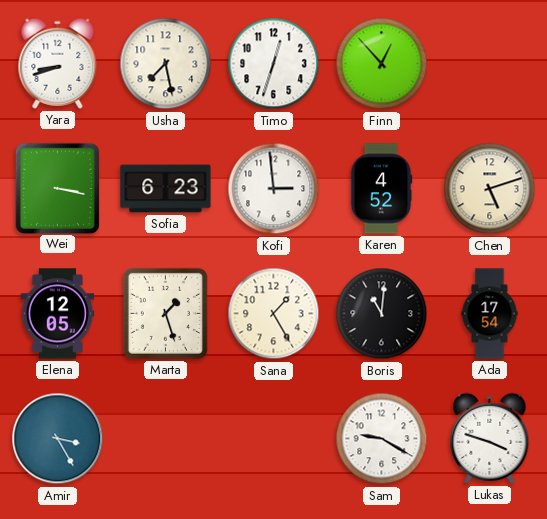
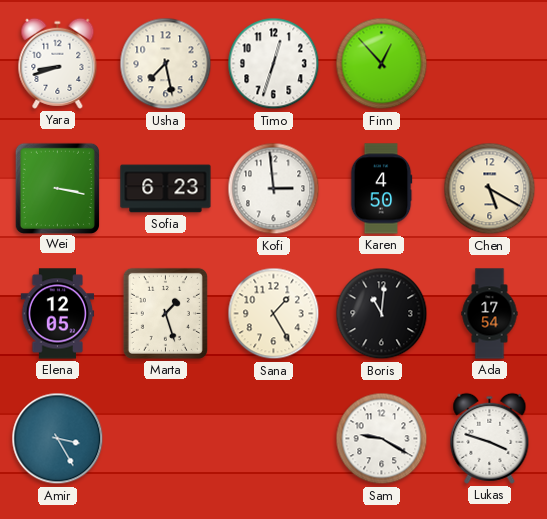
Karen: 4:52 -> 4:50
Chen: 5:12 -> 5:20
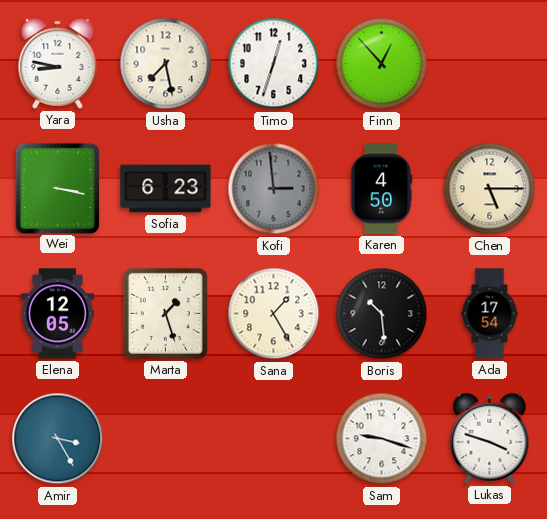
Yara: 8:42 -> 8:47
Kofi dial: white -> grey
Chen: 5:20 -> 5:15
Boris: 11:01 -> 10:29
Sam: 9:20 -> 9:18
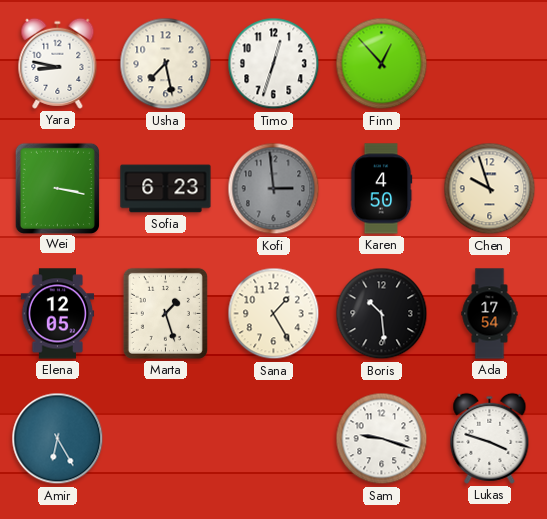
Chen: 5:15 -> 9:57
Amir: 3:25 -> 6:25
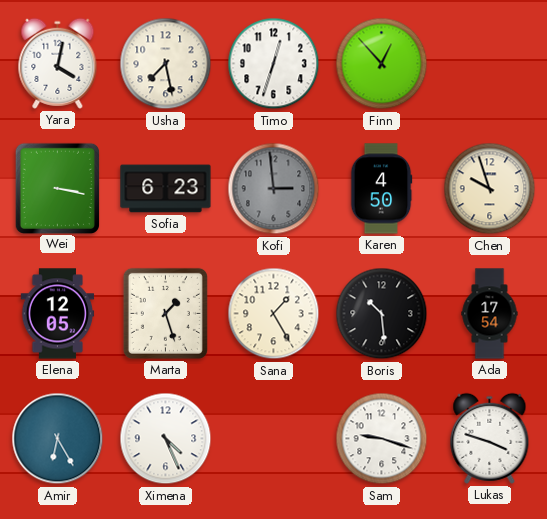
Yara: 8:47 -> 4:02
Ximena: none -> 4:26
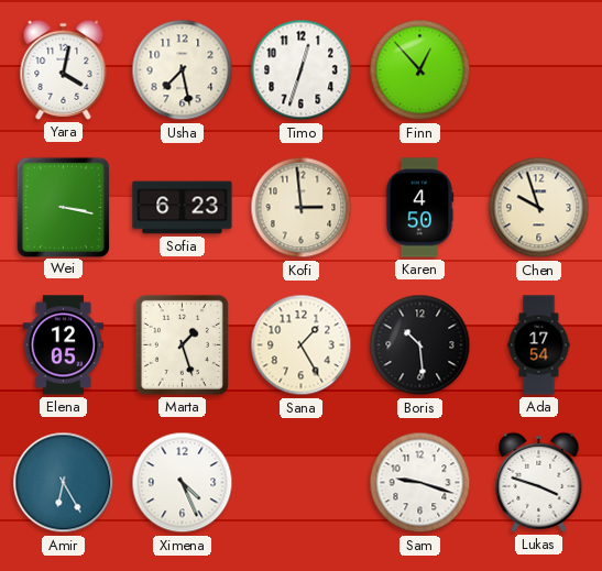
Kofi dial: grey -> cream
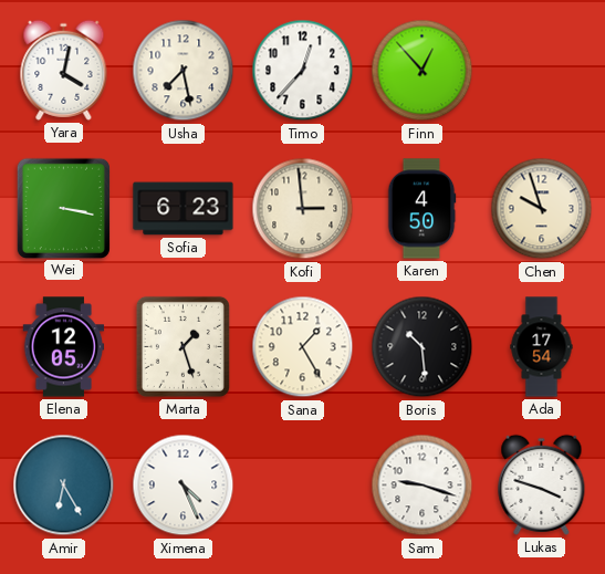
Timo: 12:33 -> 12:37
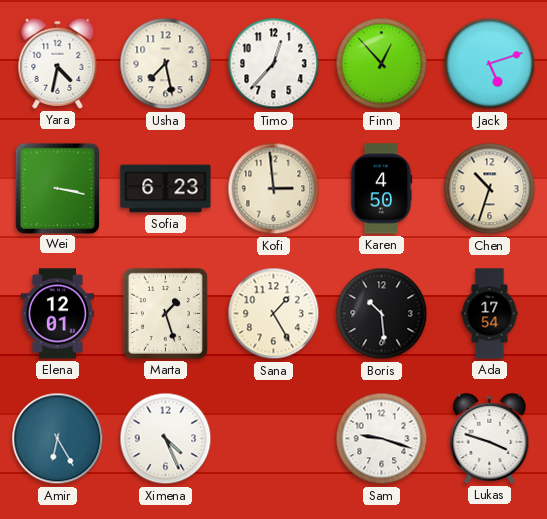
Yara: 4:02 -> 4:32
Jack: none -> 5:12
Chen: 9:57 -> 10:33
Elena: 12:05 -> 12:01
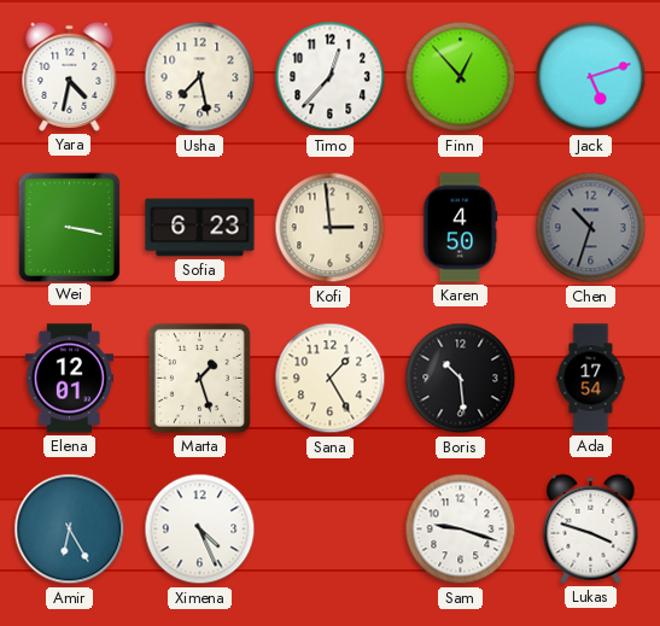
Chen dial: cream -> grey
